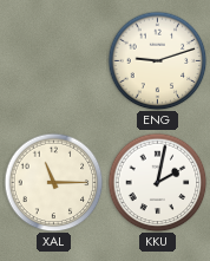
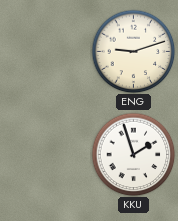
XAL: 11:15 -> none
KKU: 2:02 -> 1:57
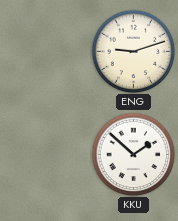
KKU: 1:57 -> 1:52
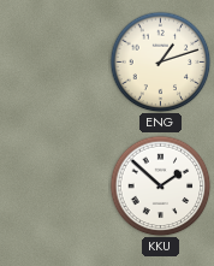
ENG: 9:12 -> 1:12
